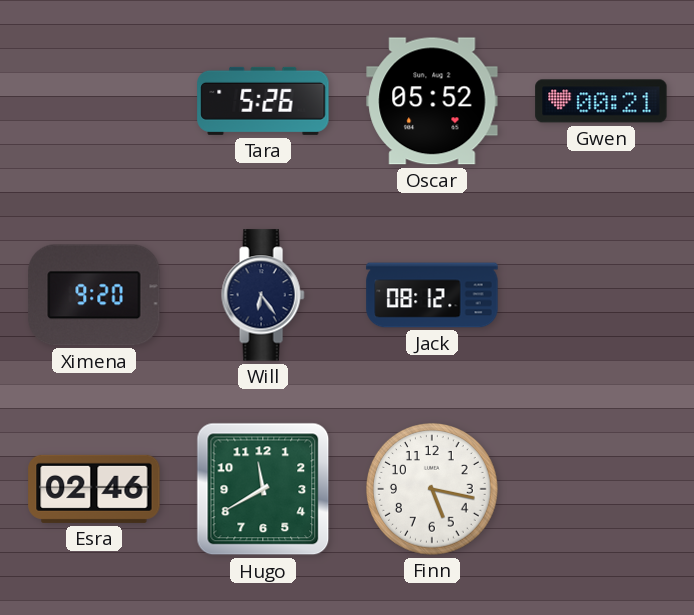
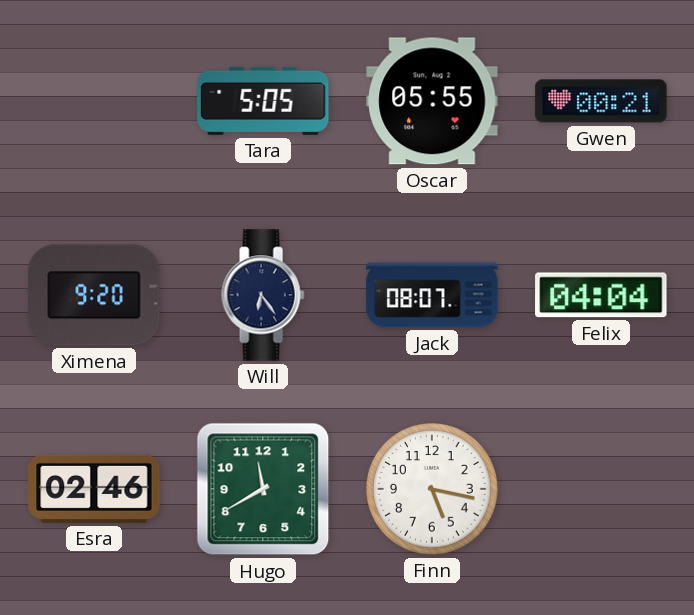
Tara: 5:26 -> 5:05
Oscar: 05:52 -> 05:55
Jack: 08:12 -> 08:07
Felix: none -> 04:04
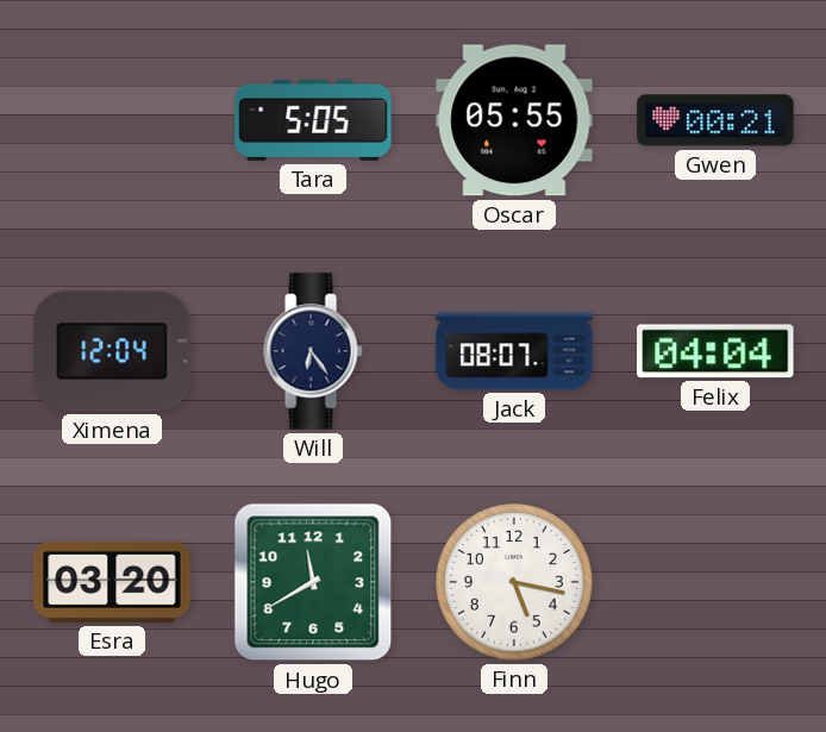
Ximena: 9:20 -> 12:04
Esra: 02:46 -> 03:20
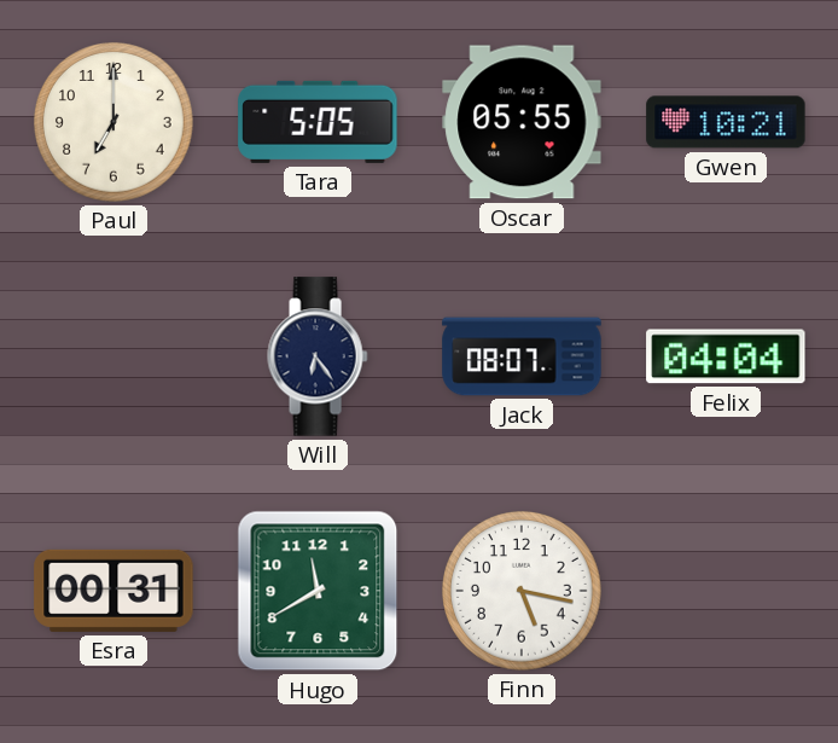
Paul: none -> 7:00
Gwen: 00:21 -> 10:21
Ximena: 12:04 -> none
Esra: 03:20 -> 00:31
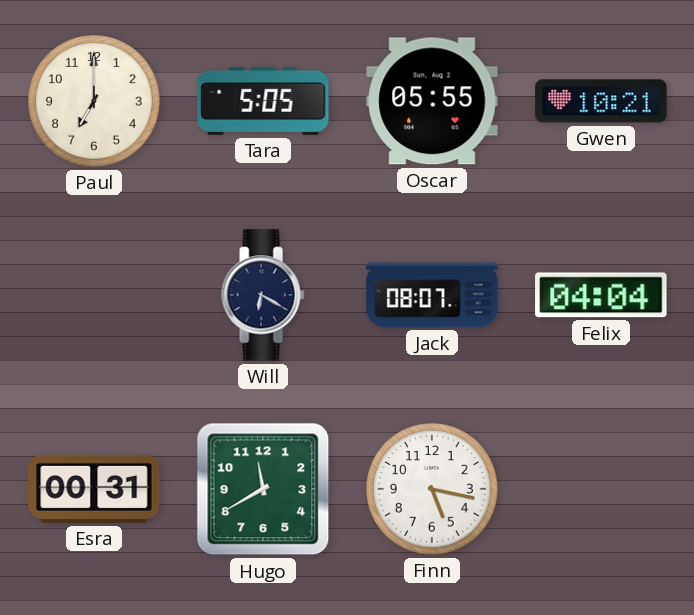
Will: 6:24 -> 6:20
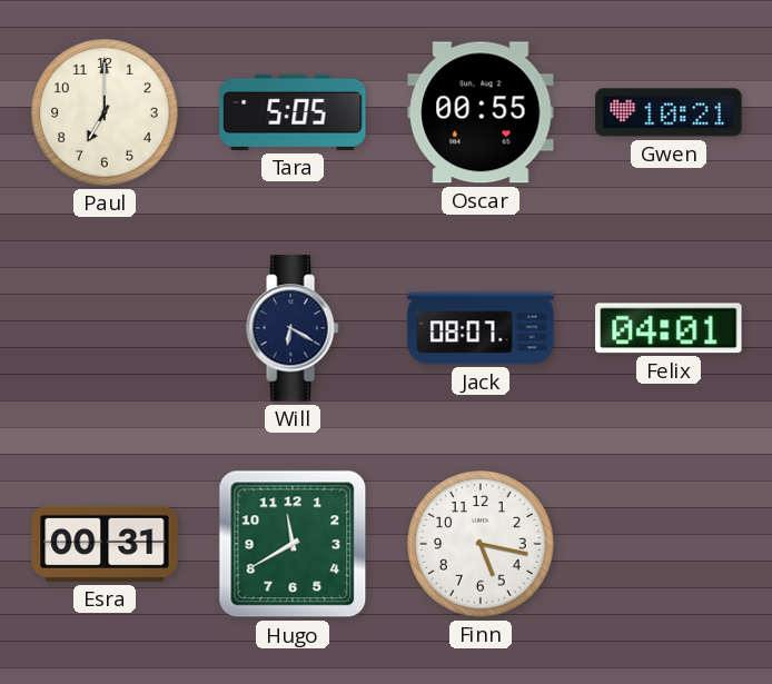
Oscar: 05:55 -> 00:55
Felix: 04:04 -> 04:01
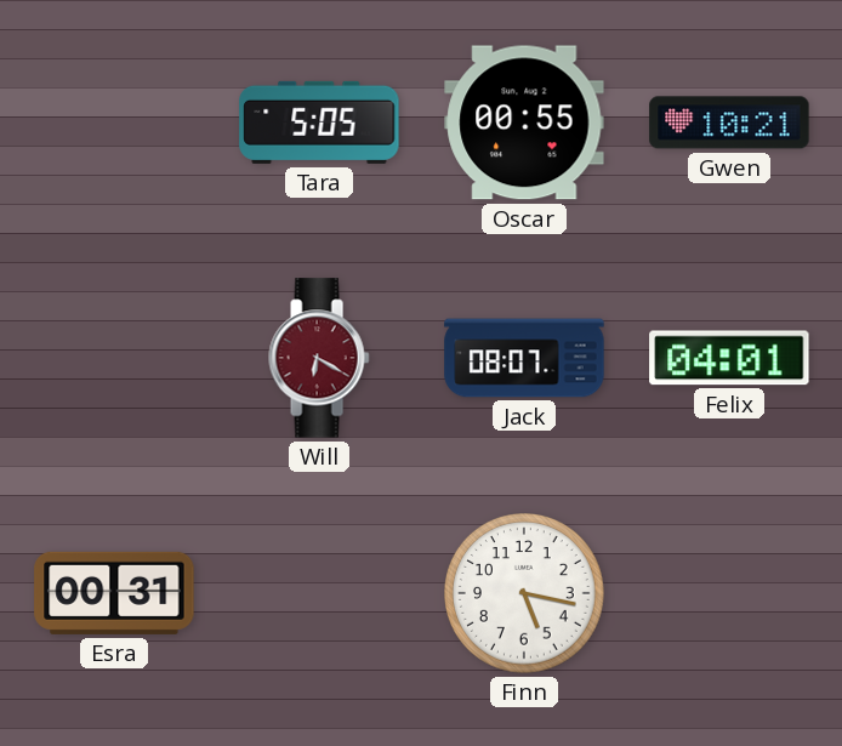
Paul: 7:00 -> none
Will dial: navy -> burgundy
Hugo: 11:40 -> none
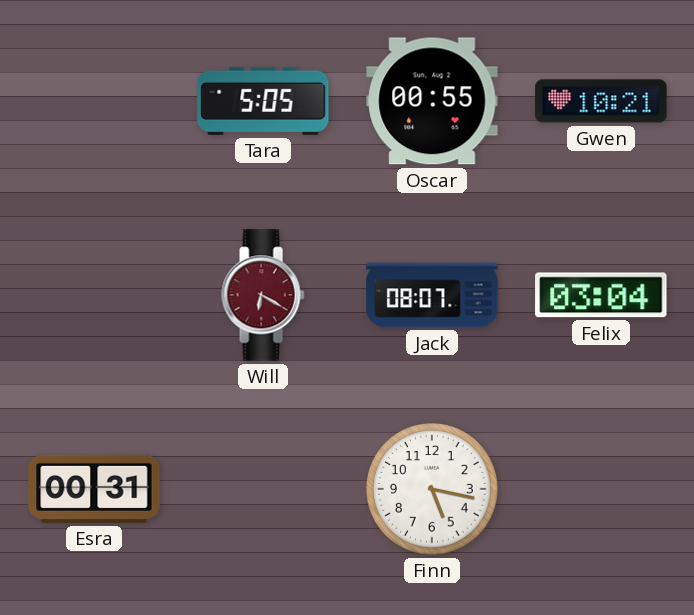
Felix: 04:01 -> 03:04
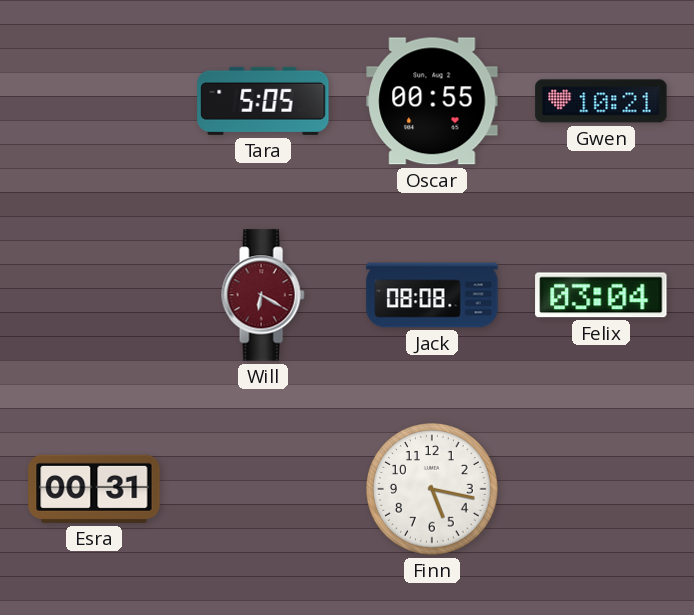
Jack: 08:07 -> 08:08
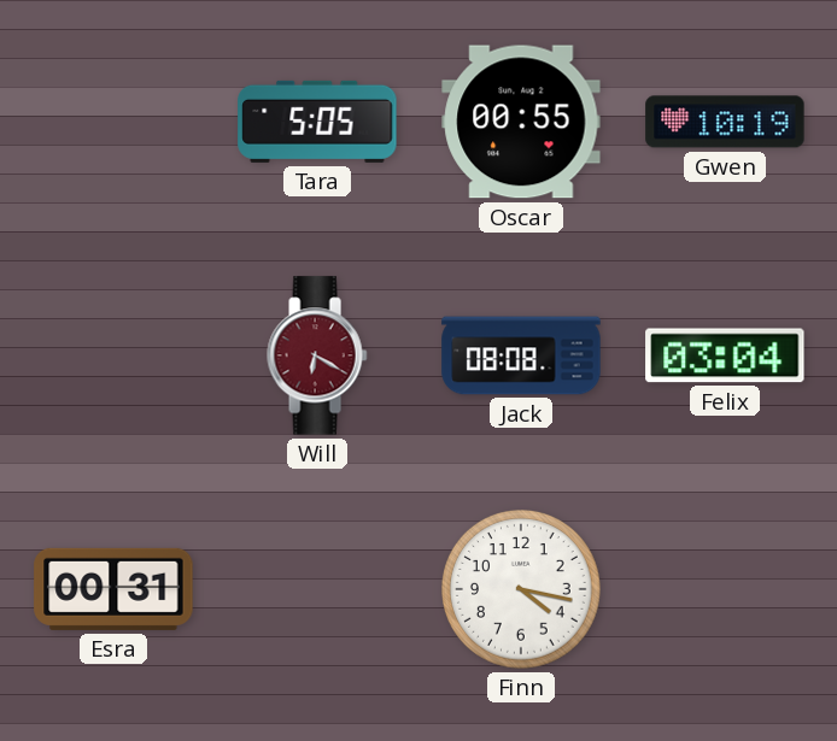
Gwen: 10:21 -> 10:19
Finn: 5:17 -> 4:17
